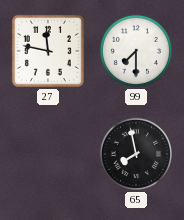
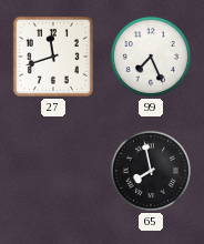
27: 11:47 -> 11:42
99: 7:30 -> 7:26
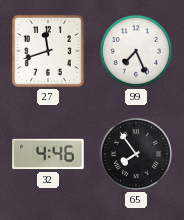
32: none -> 4:46
65: 7:58 -> 7:54
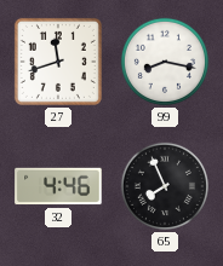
99: 7:26 -> 8:17
65: 7:54 -> 7:56
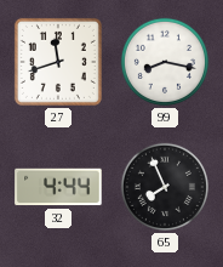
32: 4:46 -> 4:44
